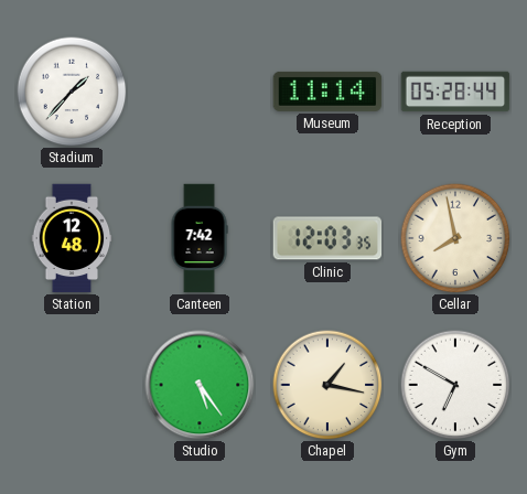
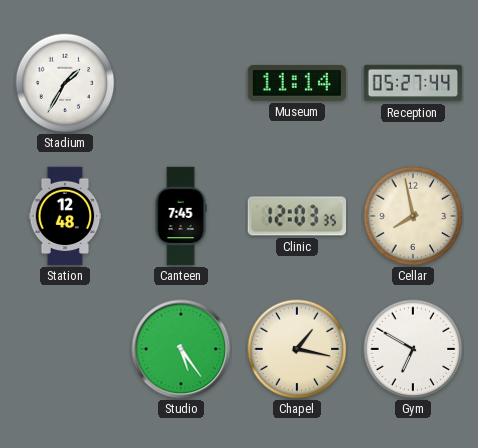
Stadium: 1:37 -> 1:35
Reception: 05:28 -> 05:27
Canteen: 7:42 -> 7:45
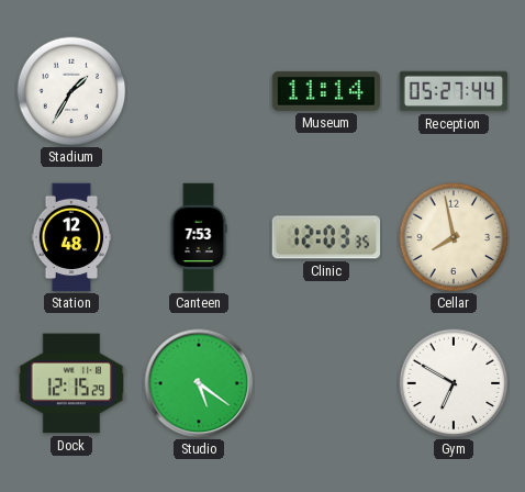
Canteen: 7:45 -> 7:53
Dock: none -> 12:15
Studio: 5:24 -> 5:21
Chapel: 1:17 -> none
